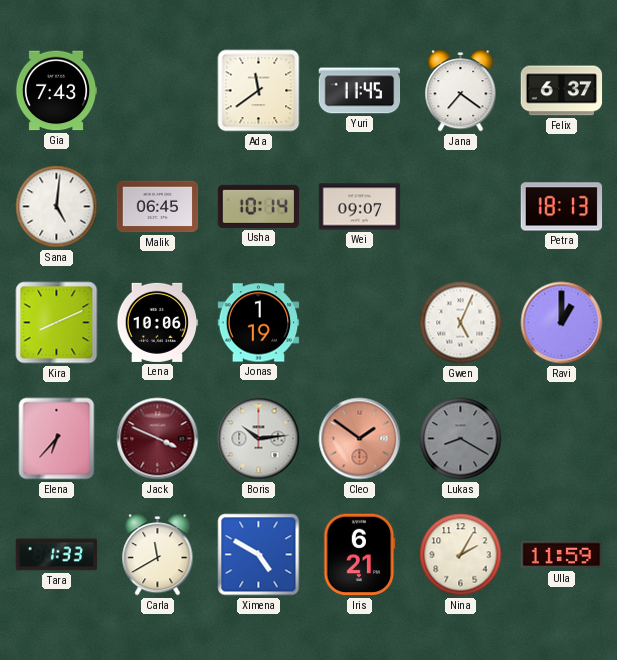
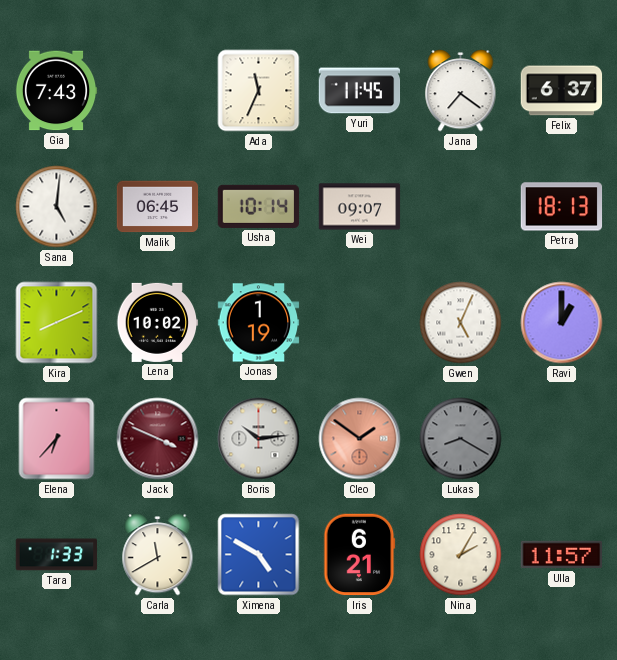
Ada: 11:39 -> 11:34
Lena: 10:06 -> 10:02
Ulla: 11:59 -> 11:57
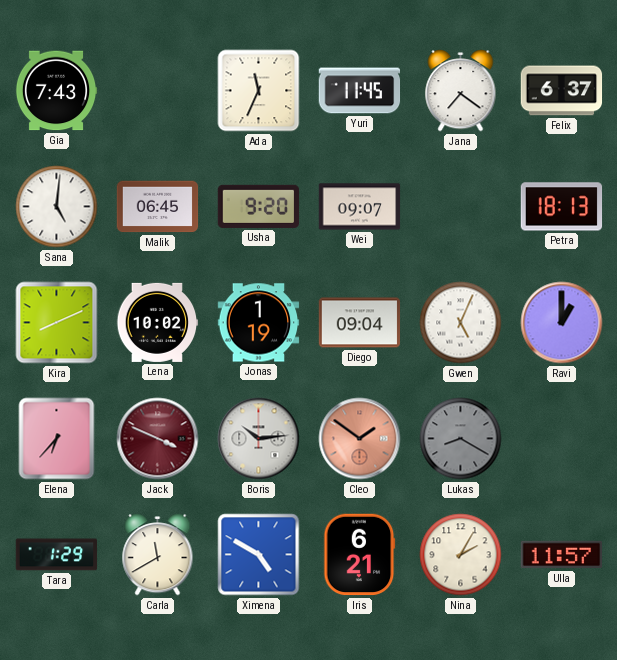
Usha: 10:14 -> 9:20
Diego: none -> 09:04
Tara: 1:33 -> 1:29
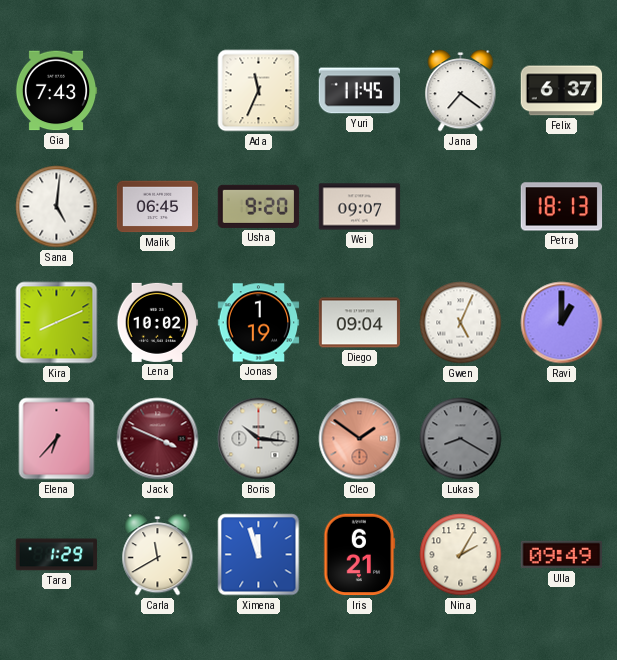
Boris: 10:14 -> 10:16
Ximena: 4:50 -> 11:57
Ulla: 11:57 -> 09:49
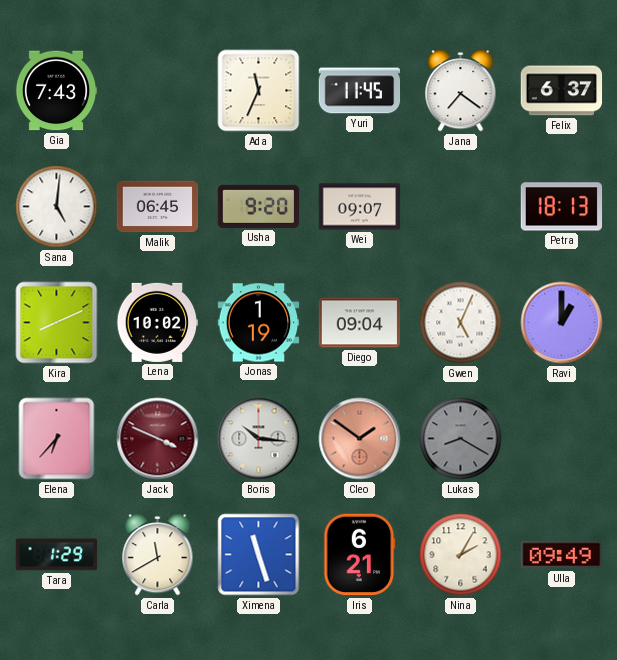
Ximena: 11:57 -> 11:27
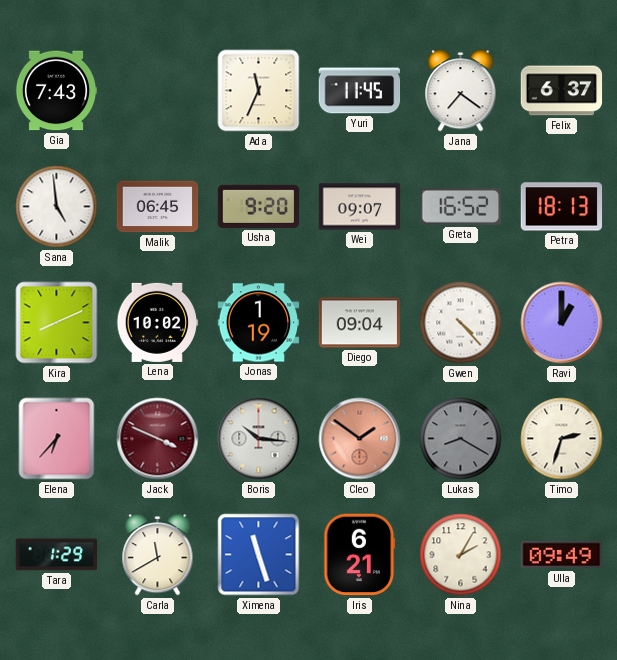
Sana: 5:01 -> 4:59
Greta: none -> 16:52
Gwen: 5:04 -> 4:23
Timo: none -> 2:33
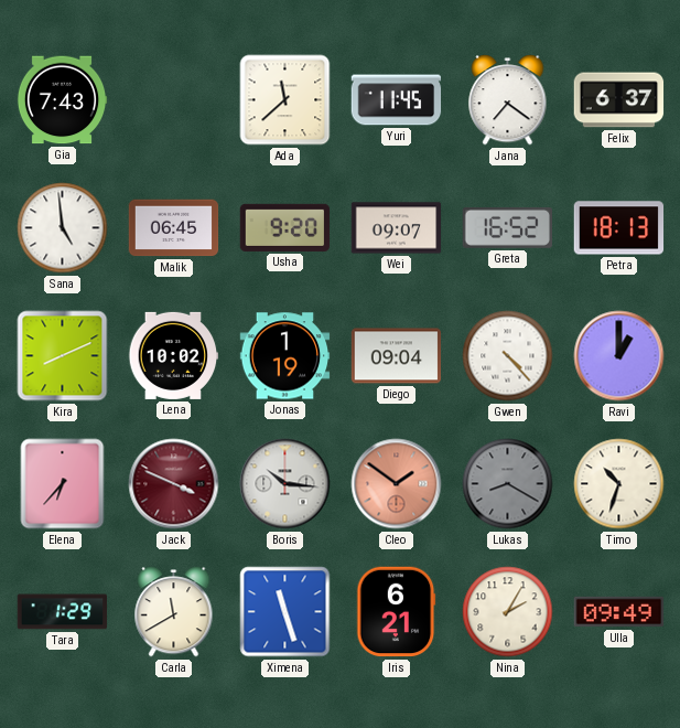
Ada: 11:34 -> 11:38
Timo: 2:33 -> 10:33
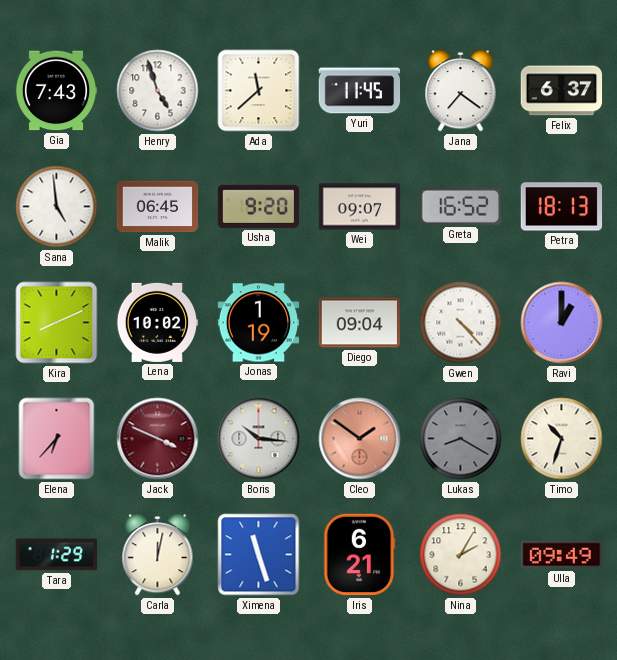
Henry: none -> 4:57
Carla: 11:40 -> 12:02
